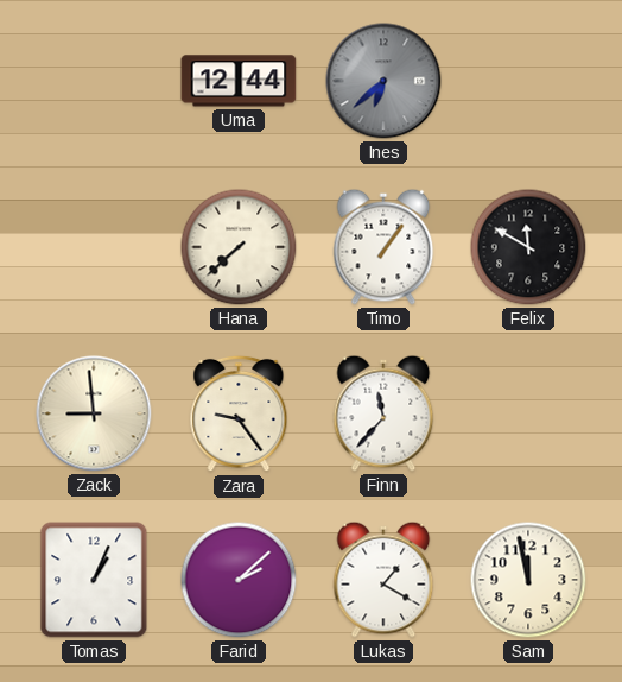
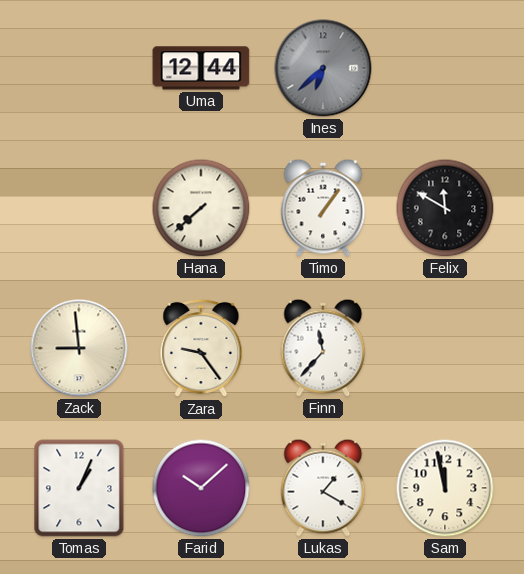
Farid: 2:08 -> 10:08
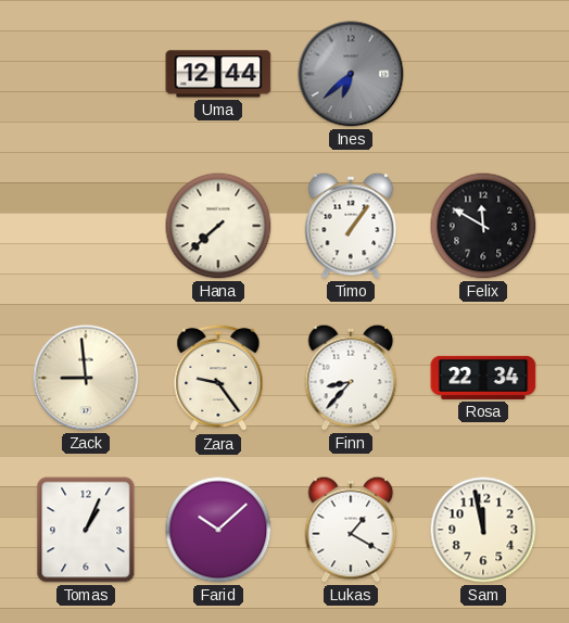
Finn: 11:37 -> 8:37
Rosa: none -> 22:34
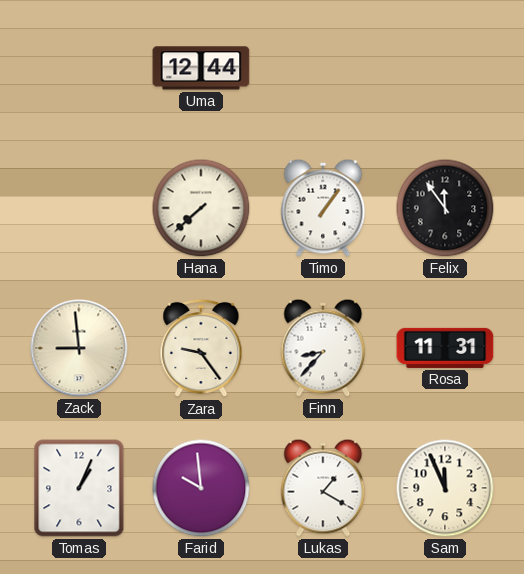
Ines: 6:38 -> none
Felix: 11:50 -> 11:54
Rosa: 22:34 -> 11:31
Farid: 10:08 -> 9:59
Sam: 11:58 -> 11:56
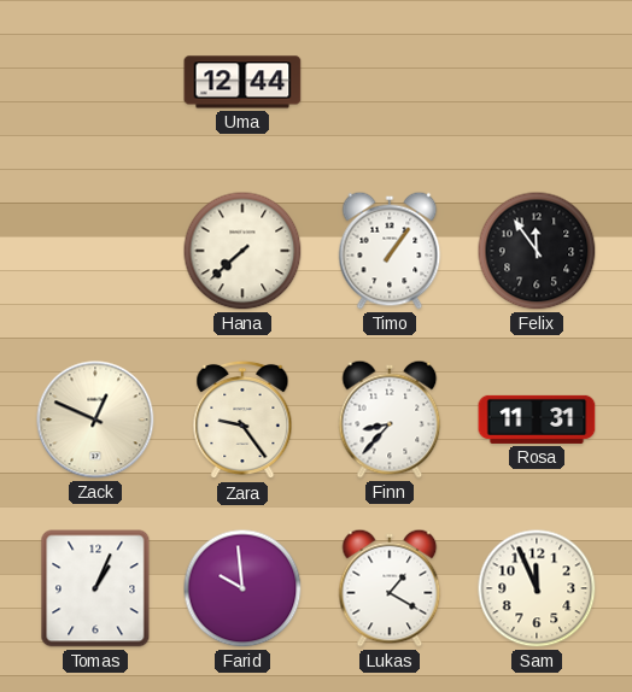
Zack: 8:59 -> 12:49
